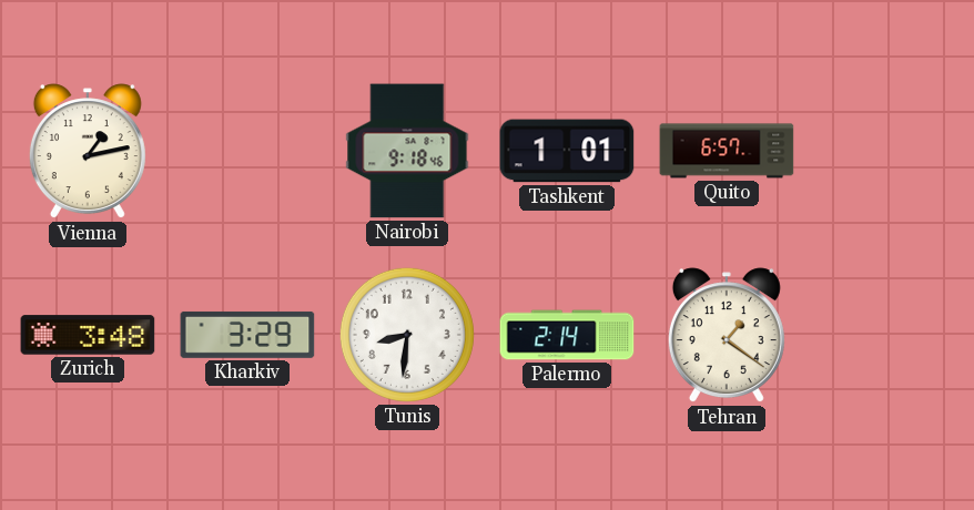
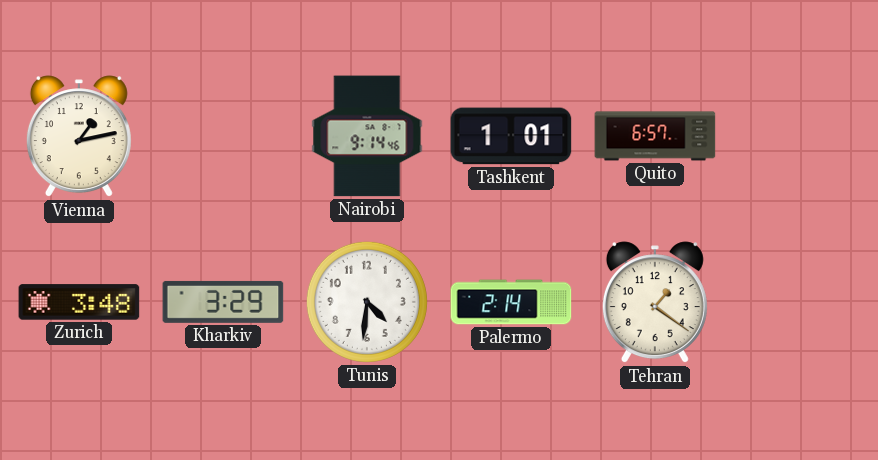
Nairobi: 9:18 -> 9:14
Tunis: 8:31 -> 4:31
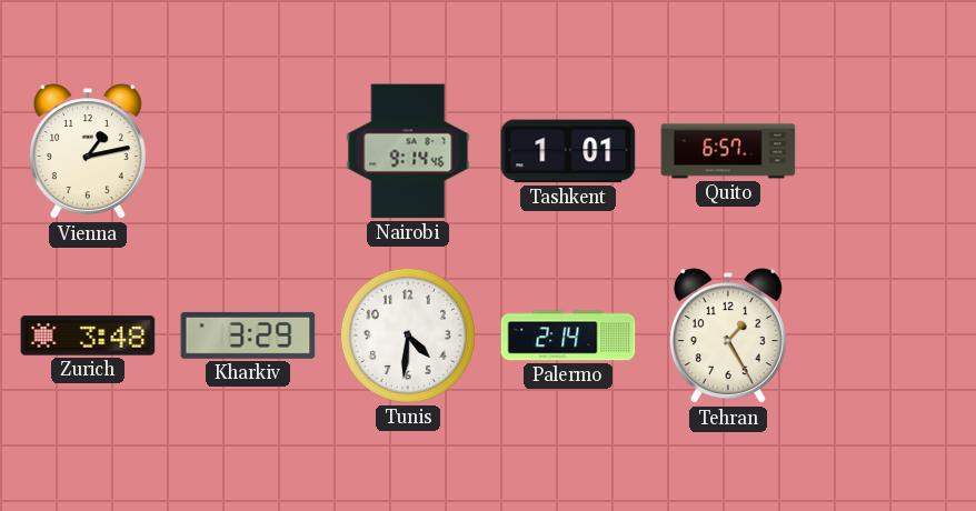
Tehran: 1:21 -> 1:25
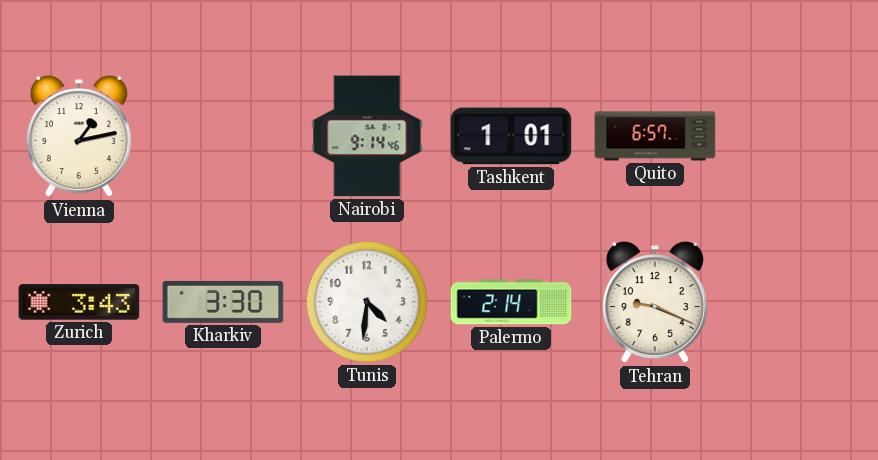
Zurich: 3:48 -> 3:43
Kharkiv: 3:29 -> 3:30
Tehran: 1:25 -> 9:19
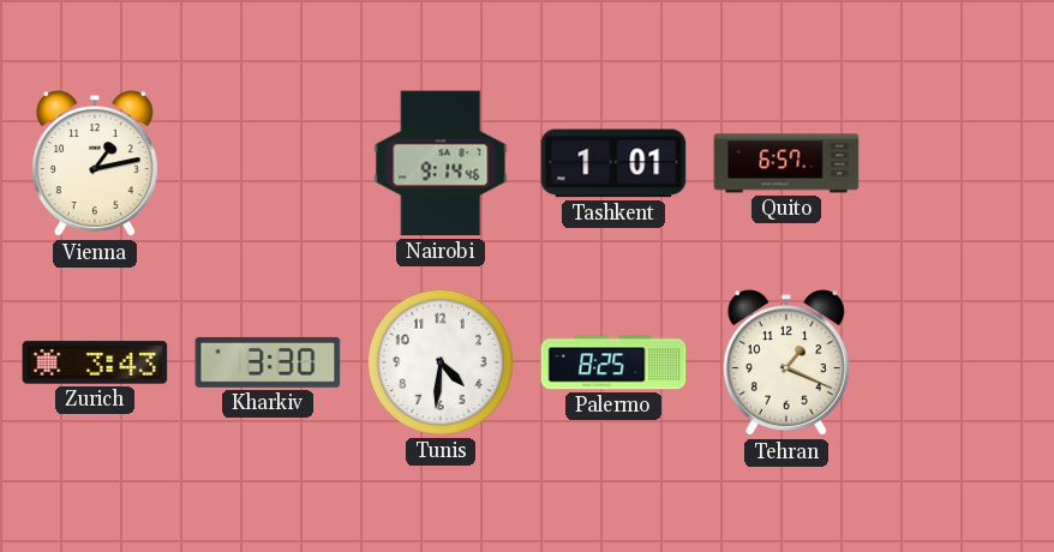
Palermo: 2:14 -> 8:25
Tehran: 9:19 -> 1:19
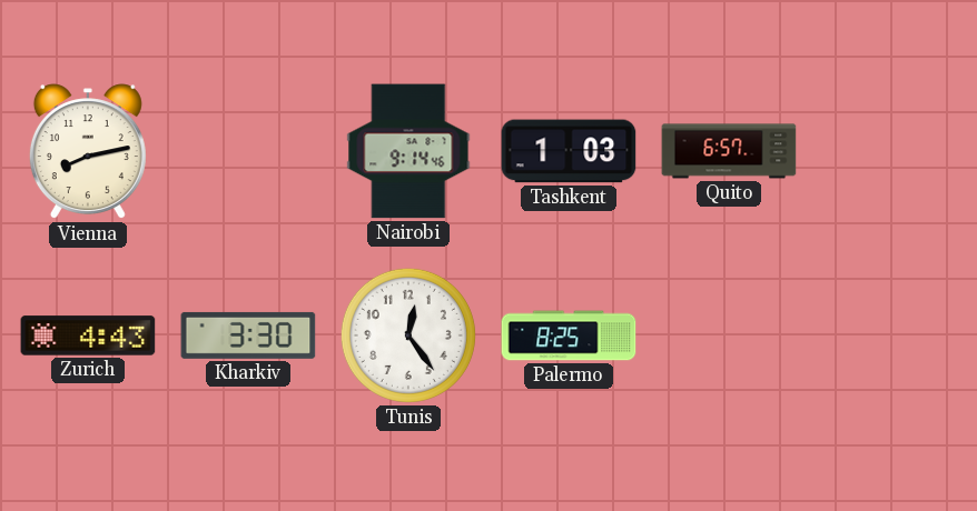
Vienna: 1:13 -> 8:13
Tashkent: 1:01 -> 1:03
Zurich: 3:43 -> 4:43
Tunis: 4:31 -> 12:24
Tehran: 1:19 -> none
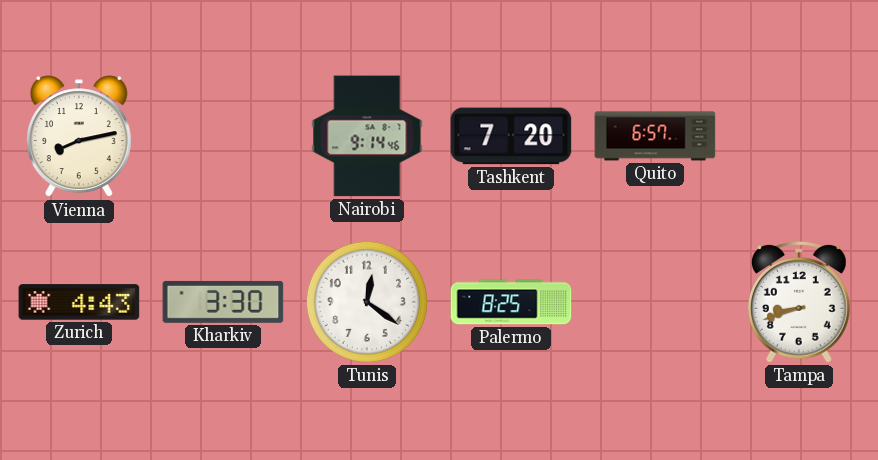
Tashkent: 1:03 -> 7:20
Tunis: 12:24 -> 12:21
Tampa: none -> 8:42
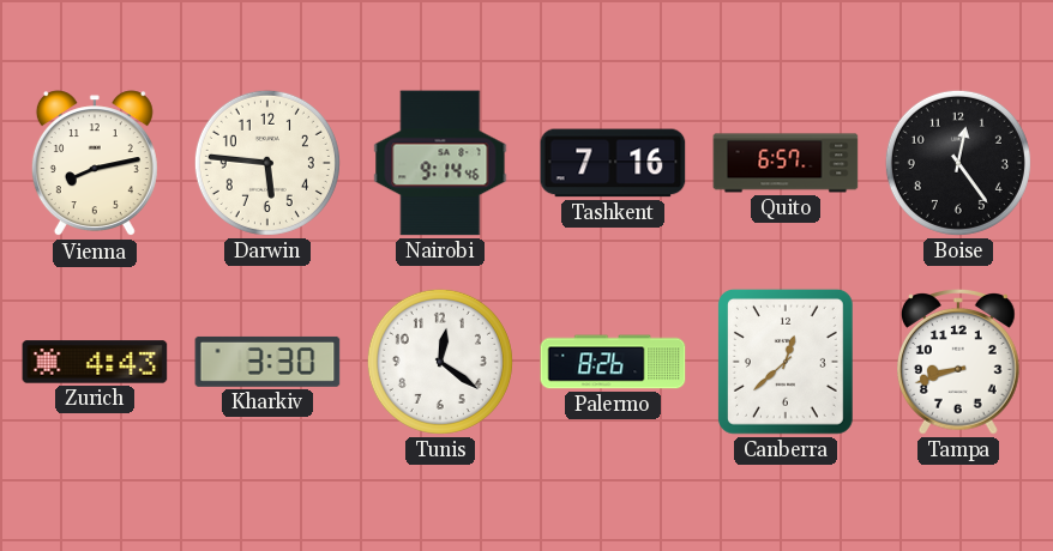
Darwin: none -> 5:46
Tashkent: 7:20 -> 7:16
Boise: none -> 12:24
Palermo: 8:25 -> 8:26
Canberra: none -> 12:38
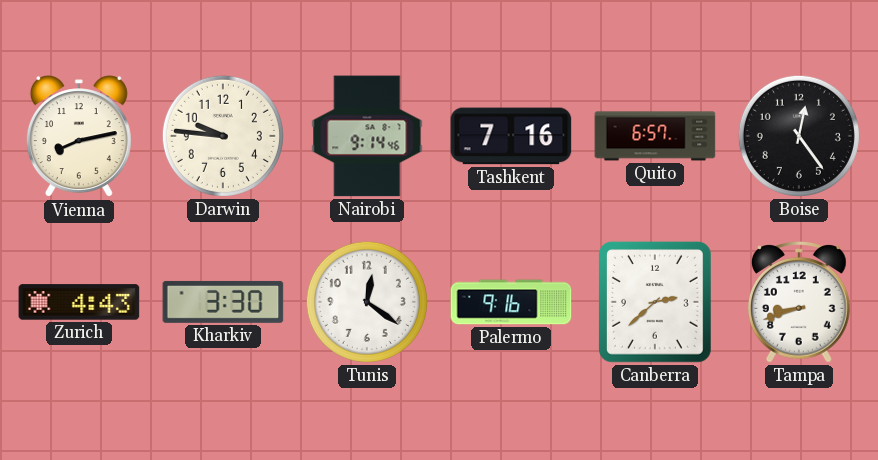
Darwin: 5:46 -> 9:46
Palermo: 8:26 -> 9:16
Canberra: 12:38 -> 2:38
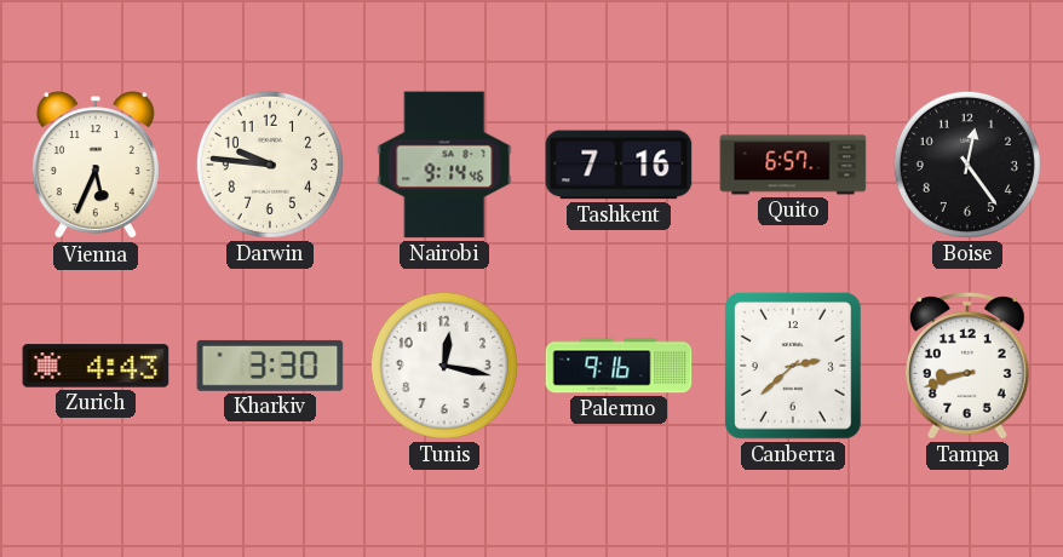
Vienna: 8:13 -> 5:34
Tunis: 12:21 -> 12:17
